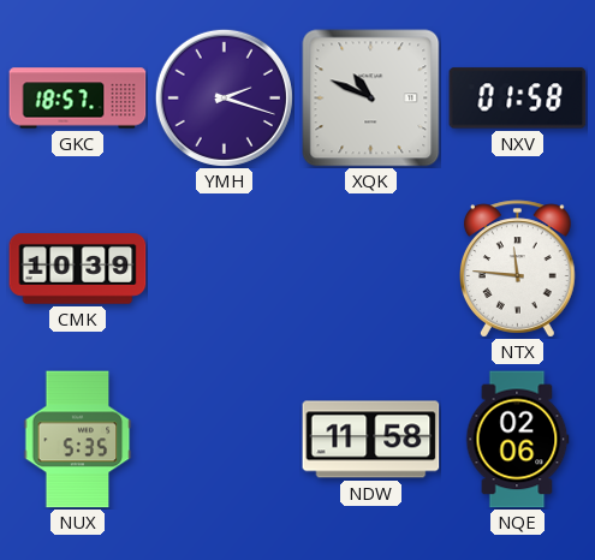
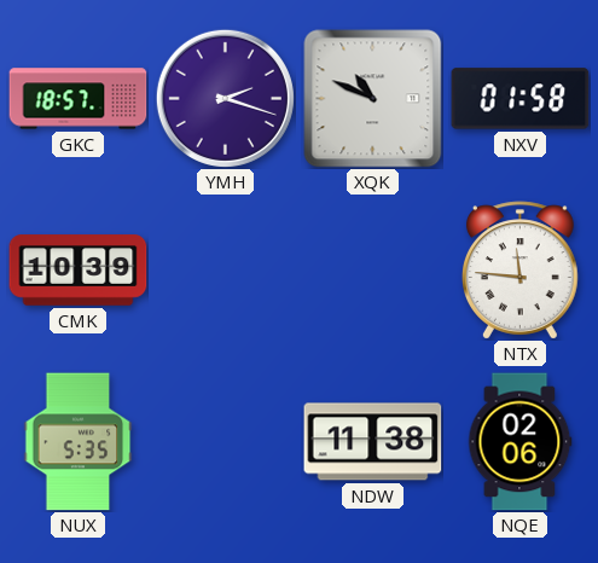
NDW: 11:58 -> 11:38
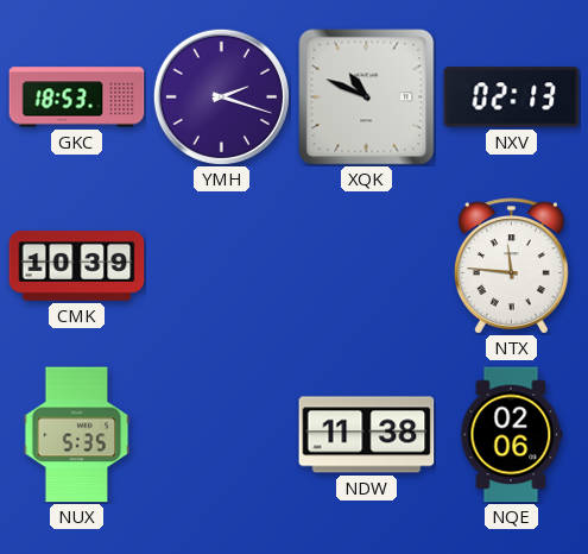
GKC: 18:57 -> 18:53
NXV: 01:58 -> 02:13
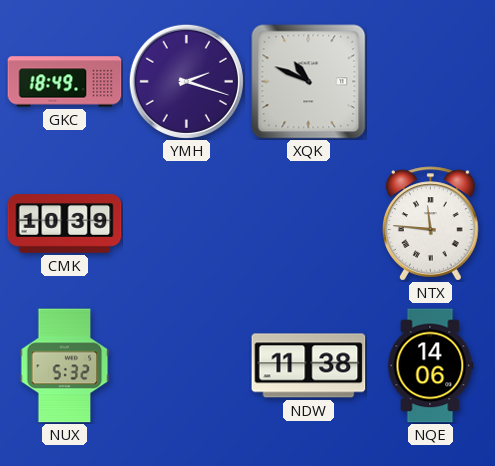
GKC: 18:53 -> 18:49
NXV: 02:13 -> none
NUX: 5:35 -> 5:32
NQE: 02:06 -> 14:06
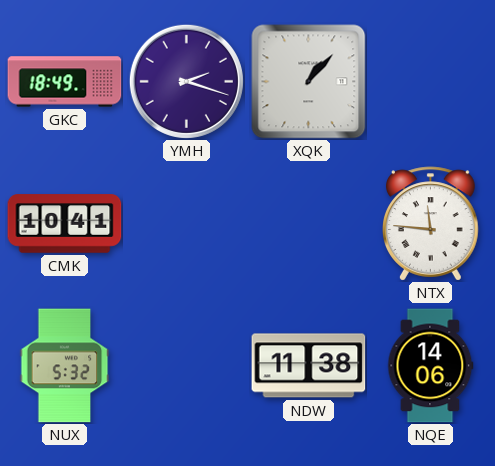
XQK: 10:49 -> 1:07
CMK: 10:39 -> 10:41
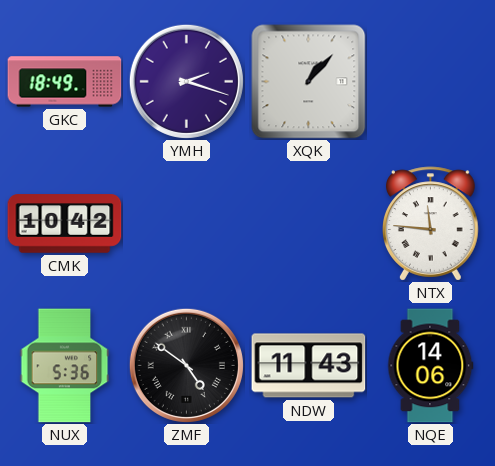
CMK: 10:41 -> 10:42
NUX: 5:32 -> 5:36
ZMF: none -> 4:51
NDW: 11:38 -> 11:43
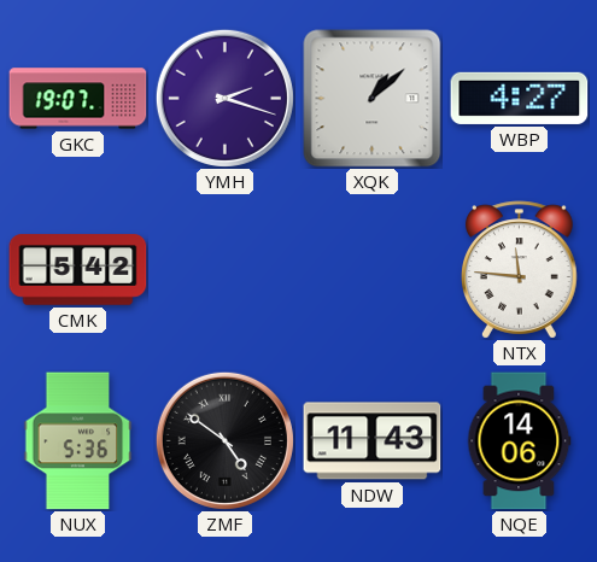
GKC: 18:49 -> 19:07
XQK: 1:07 -> 1:08
WBP: none -> 4:27
CMK: 10:42 -> 5:42
